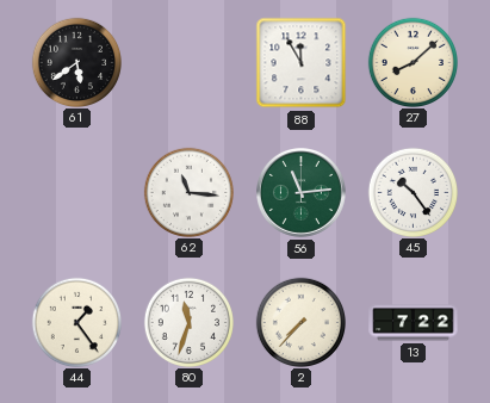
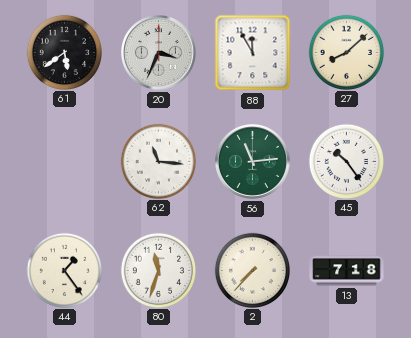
20: none -> 3:34
13: 7:22 -> 7:18
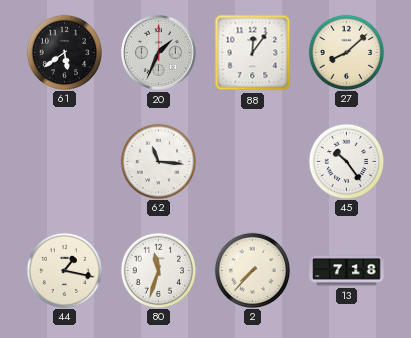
20: 3:34 -> 1:34
88: 11:55 -> 12:06
56: 11:14 -> none
44: 1:24 -> 1:17
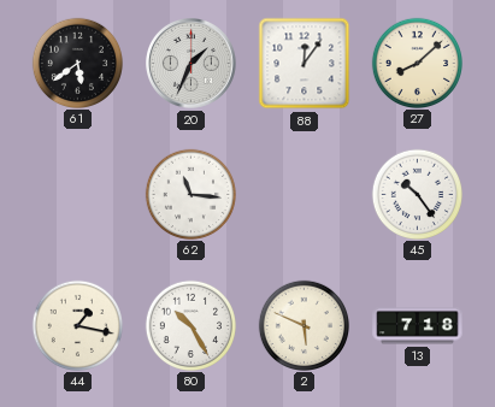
80: 11:33 -> 10:25
2: 7:37 -> 5:49
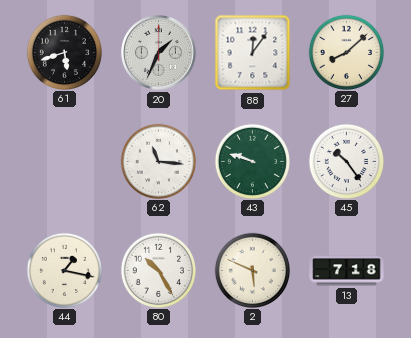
61: 5:39 -> 5:42
43: none -> 9:48
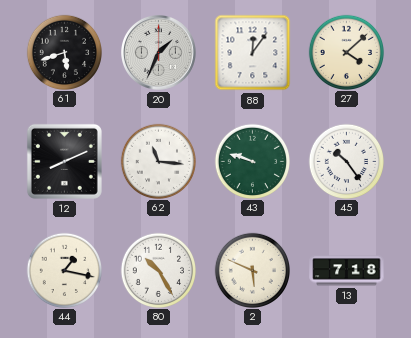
27: 8:08 -> 4:08
12: none -> 8:11
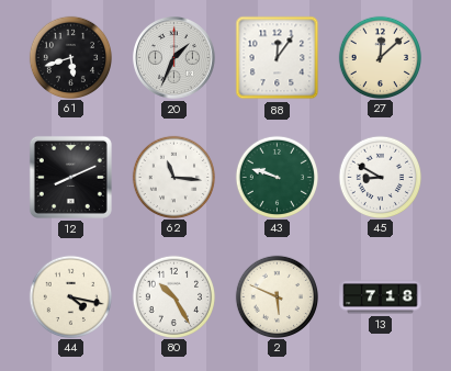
27: 4:08 -> 12:08
45: 10:24 -> 8:50
44: 1:17 -> 4:17
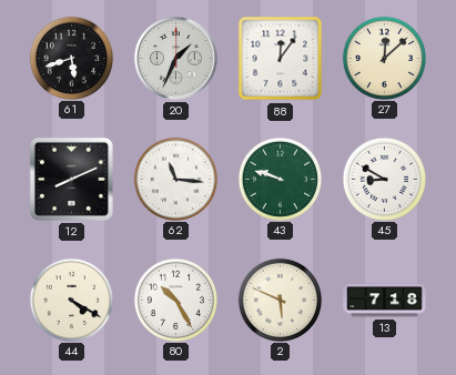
44: 4:17 -> 4:20
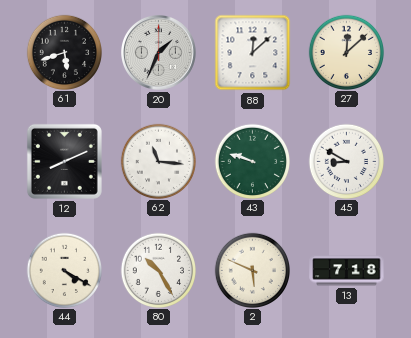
88: 12:06 -> 12:08
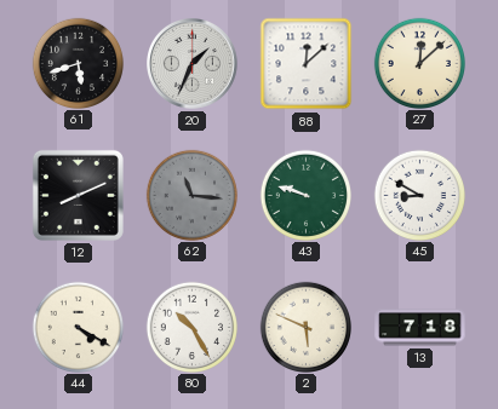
62 dial: white -> grey
